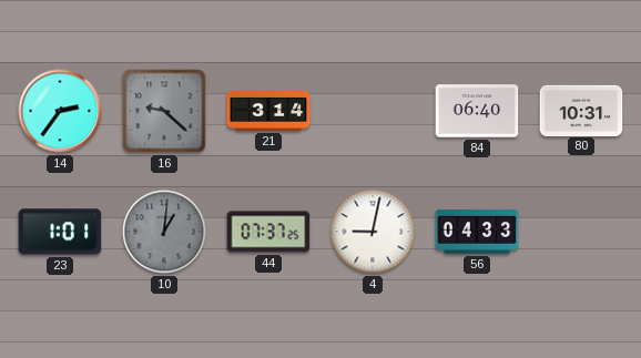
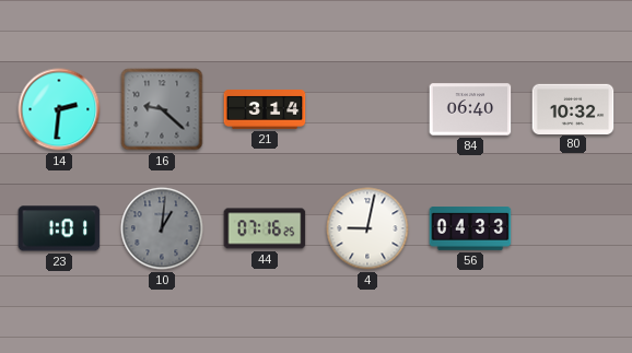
14: 2:36 -> 2:31
80: 10:31 -> 10:32
44: 07:37 -> 07:16
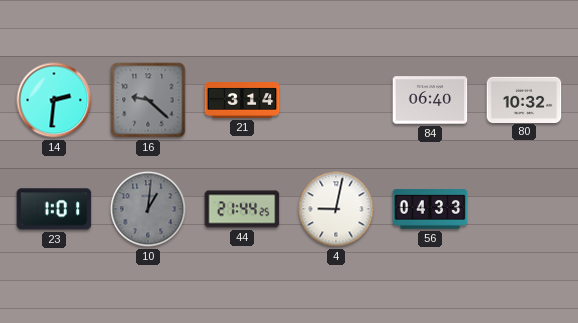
44: 07:16 -> 21:44
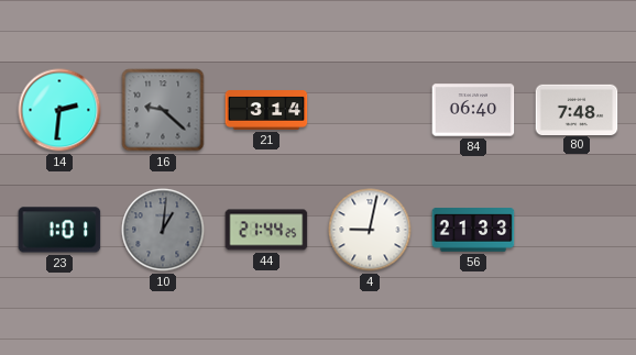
80: 10:32 -> 7:48
56: 04:33 -> 21:33
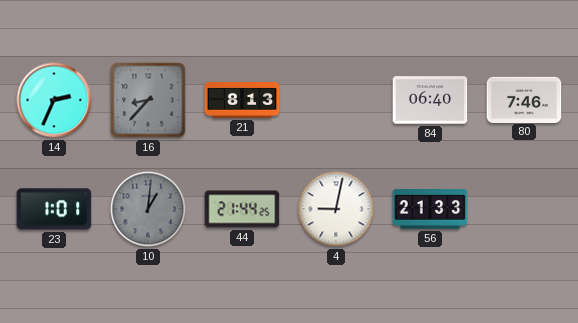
14: 2:31 -> 2:34
16: 9:22 -> 8:37
21: 3:14 -> 8:13
80: 7:48 -> 7:46
